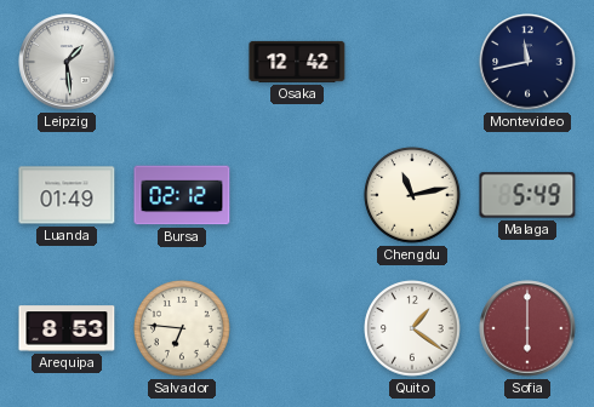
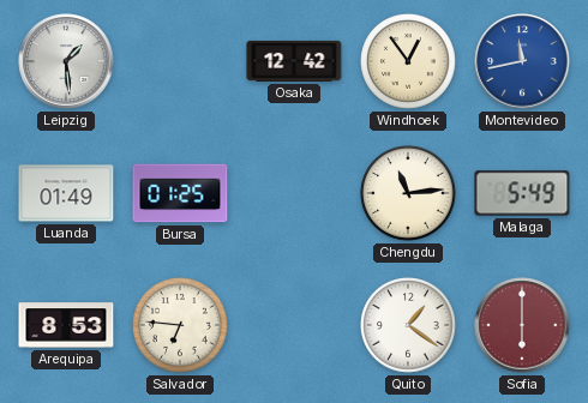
Windhoek: none -> 12:54
Montevideo dial: navy -> blue
Bursa: 02:12 -> 01:25
Chengdu: 11:13 -> 11:14
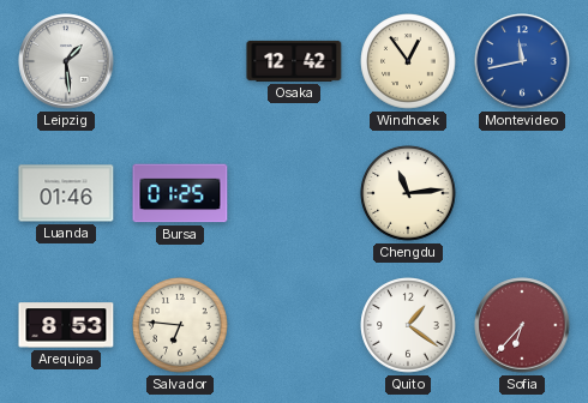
Luanda: 01:49 -> 01:46
Malaga: 5:49 -> none
Sofia: 6:00 -> 6:37
